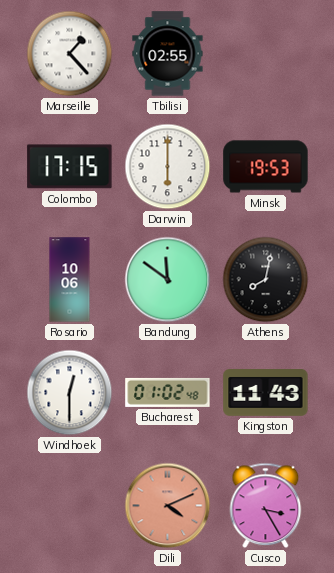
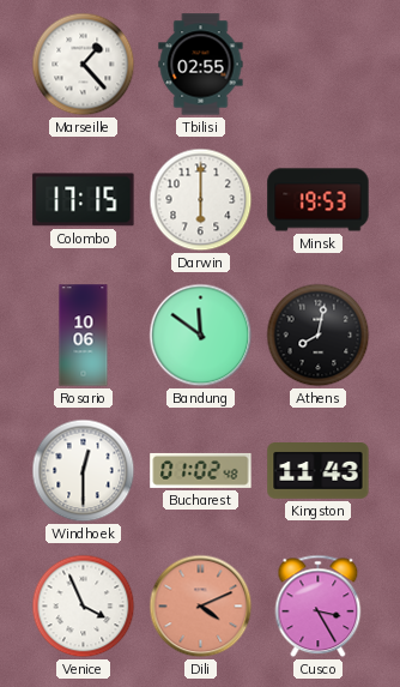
Venice: none -> 3:56
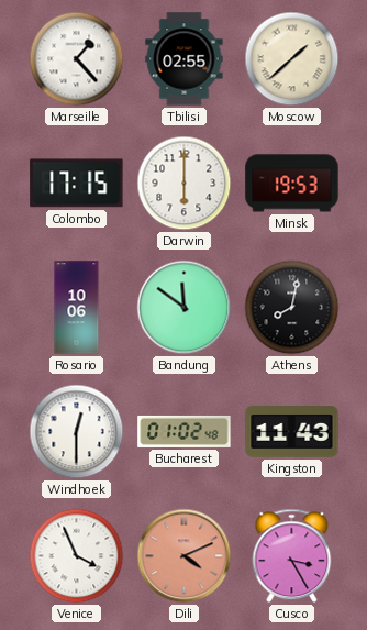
Moscow: none -> 1:38
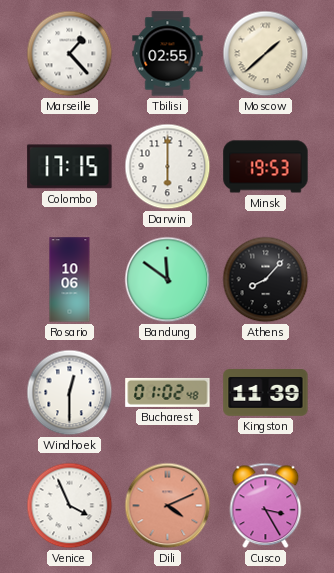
Athens: 8:02 -> 8:07
Kingston: 11:43 -> 11:39
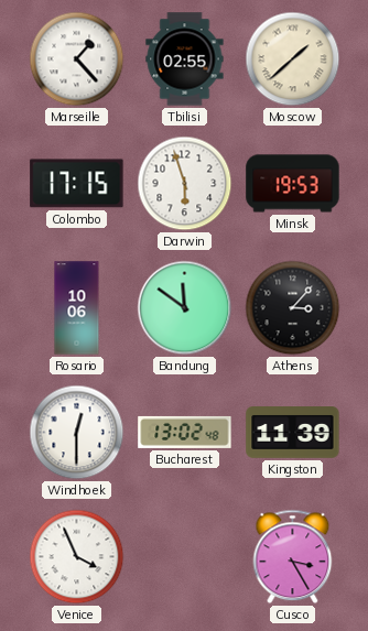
Darwin: 6:00 -> 5:57
Athens: 8:07 -> 3:07
Bucharest: 01:02 -> 13:02
Dili: 4:11 -> none
